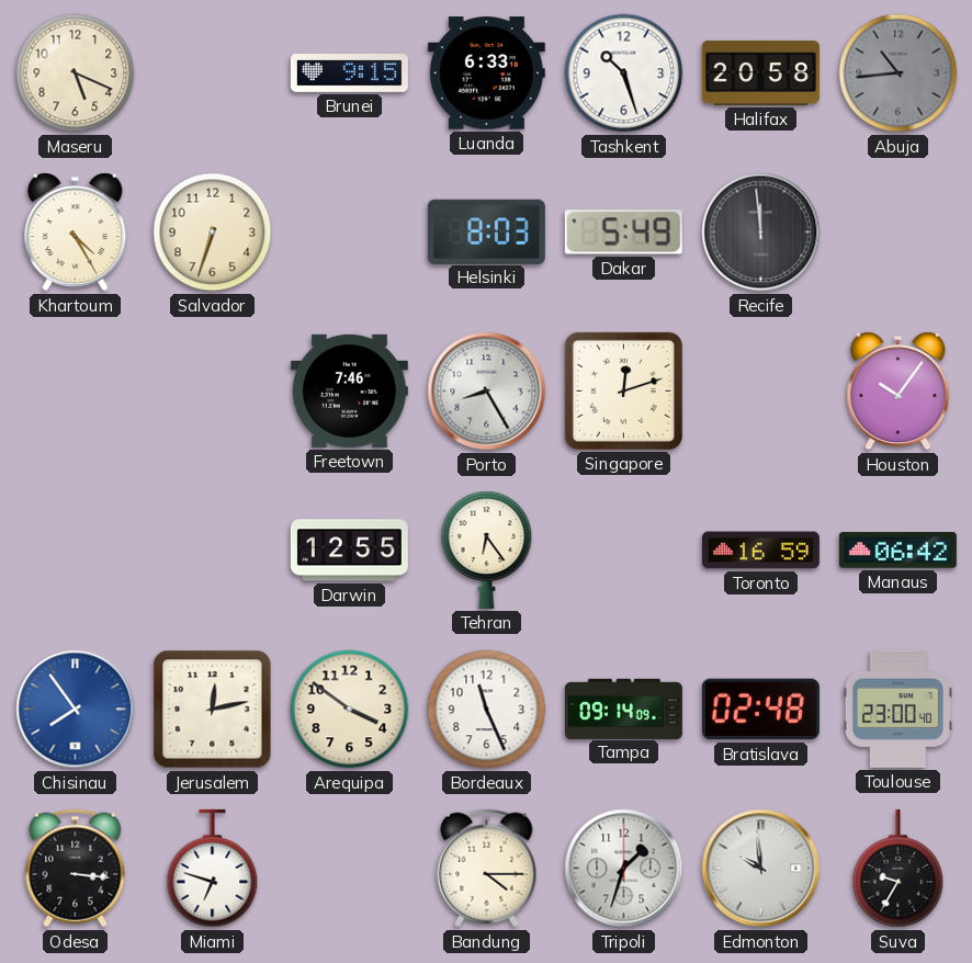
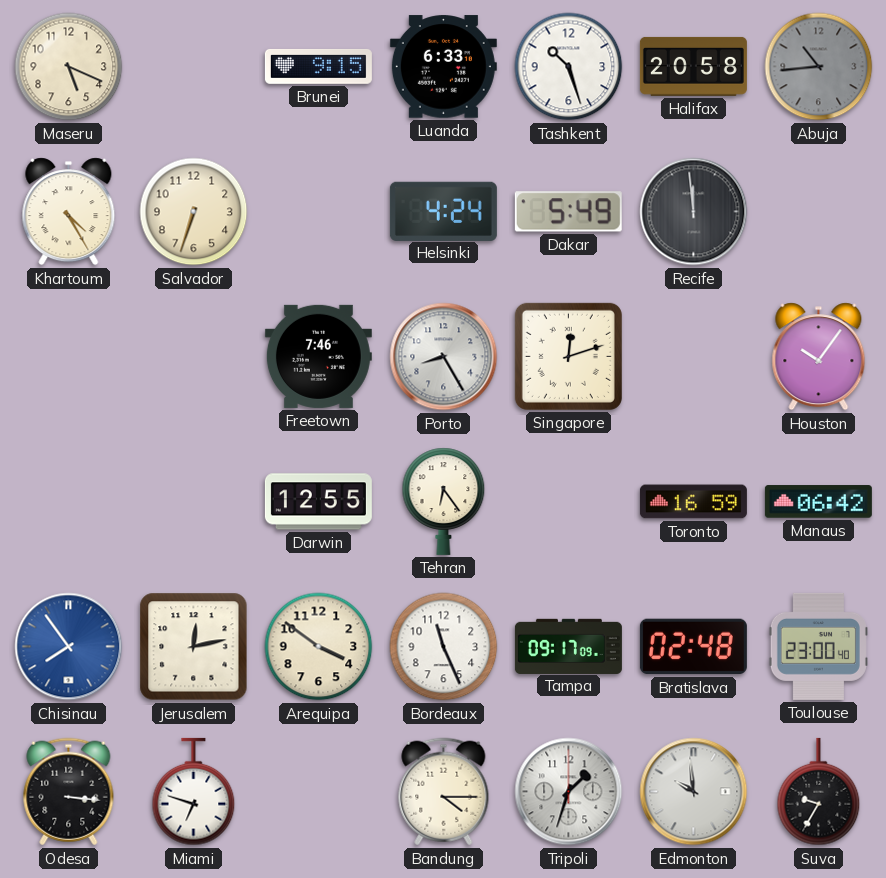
Helsinki: 8:03 -> 4:24
Tampa: 09:14 -> 09:17
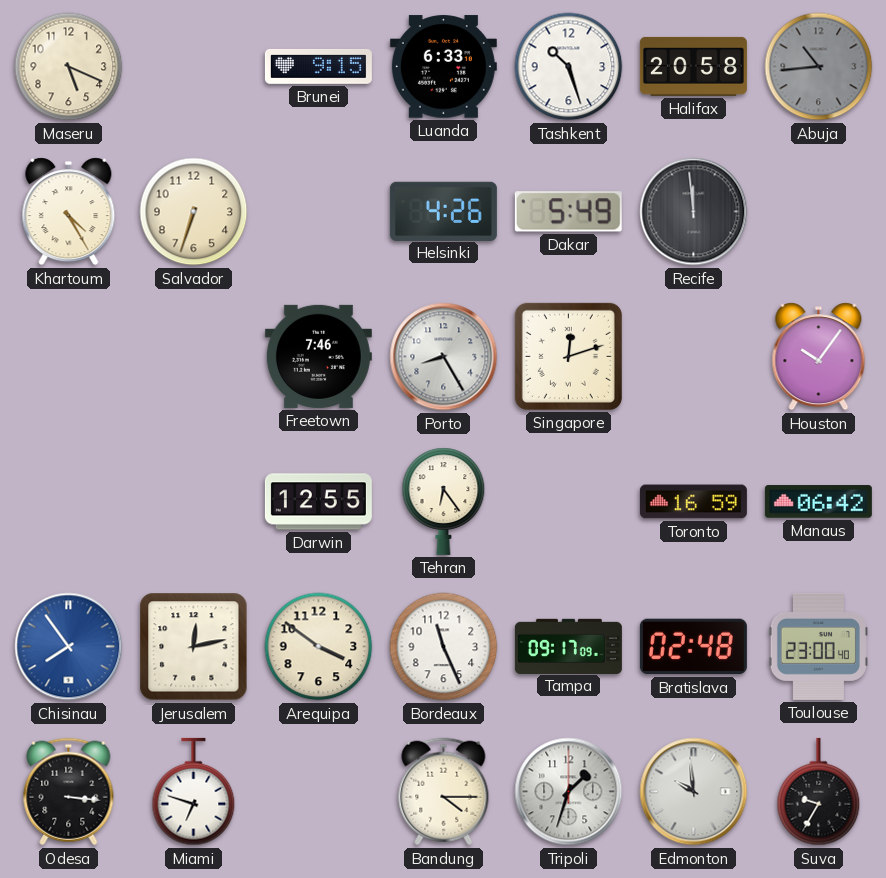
Helsinki: 4:24 -> 4:26
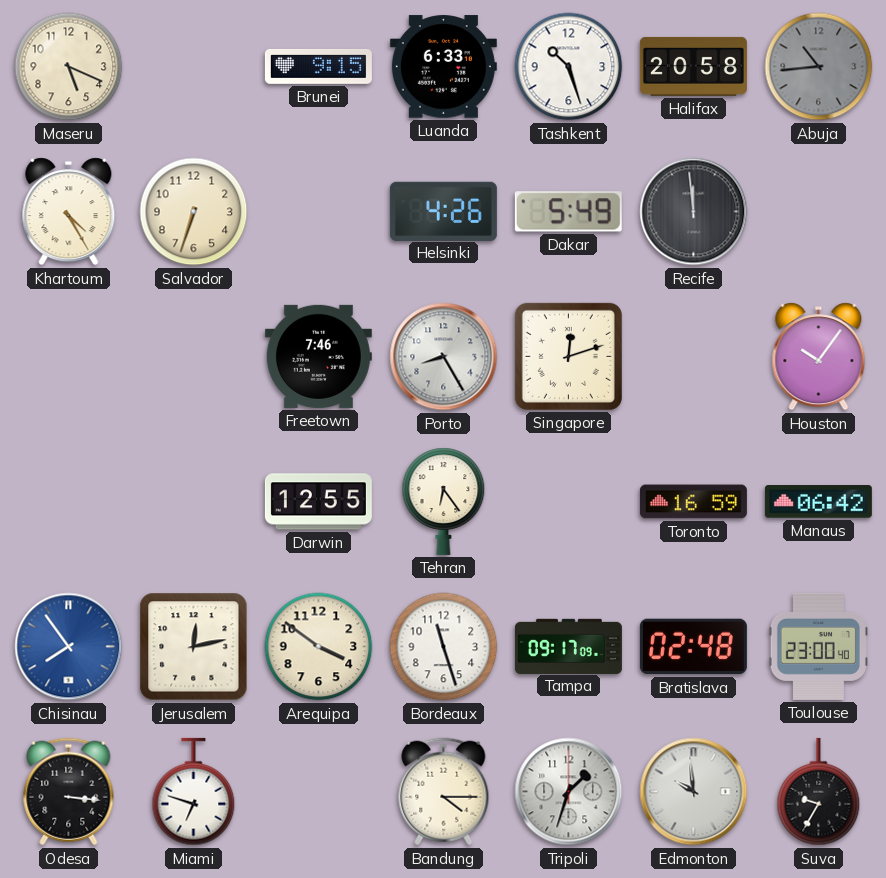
Bordeaux: 11:26 -> 11:27
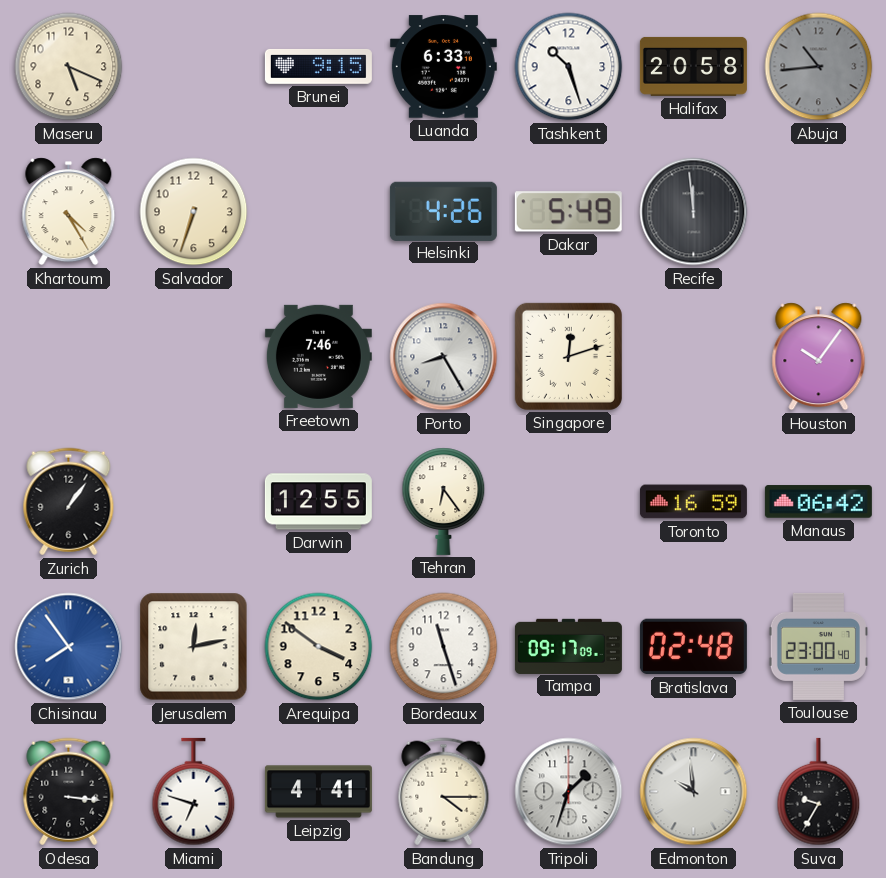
Zurich: none -> 1:06
Leipzig: none -> 4:41
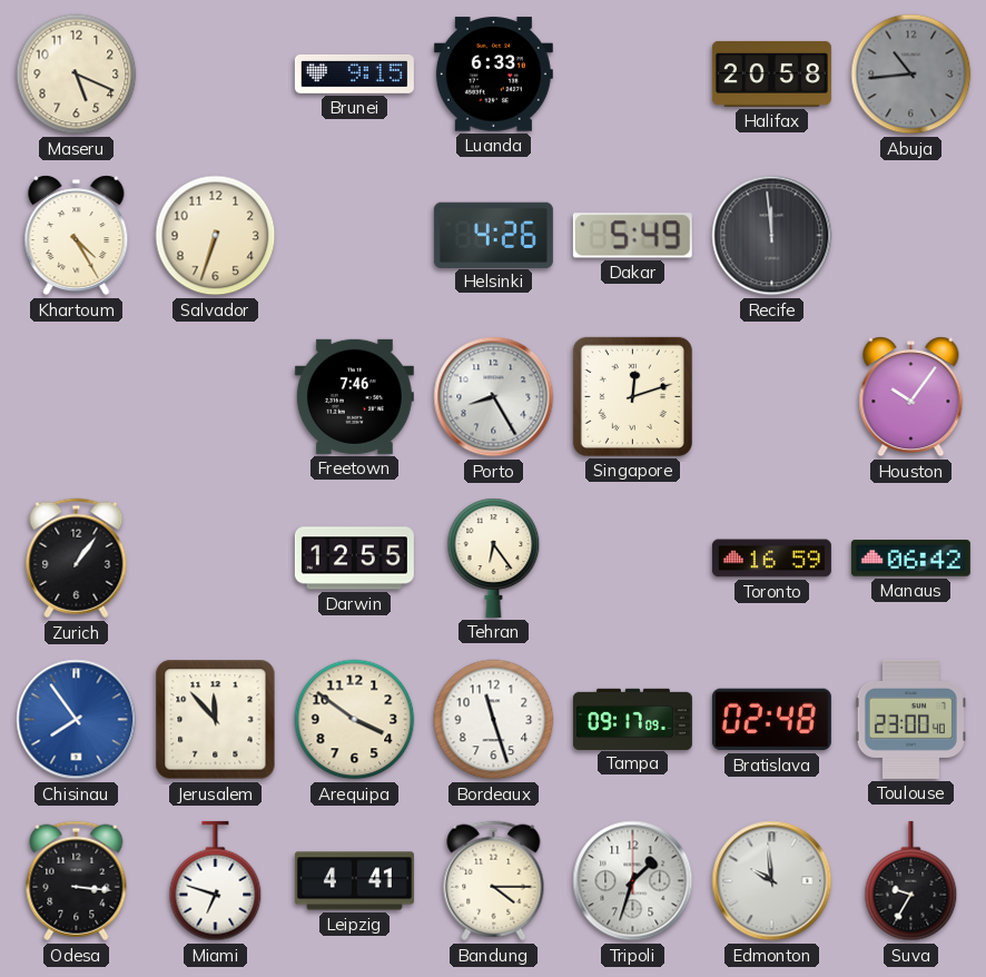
Tashkent: 10:27 -> none
Jerusalem: 12:13 -> 11:53
